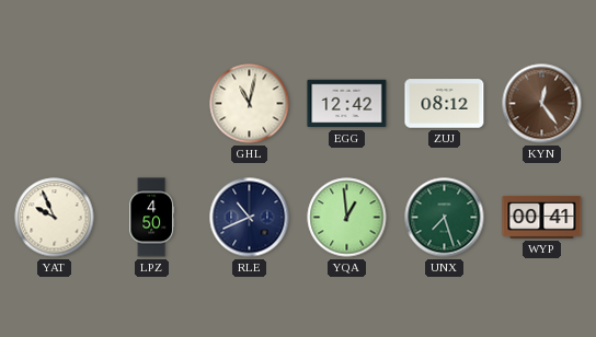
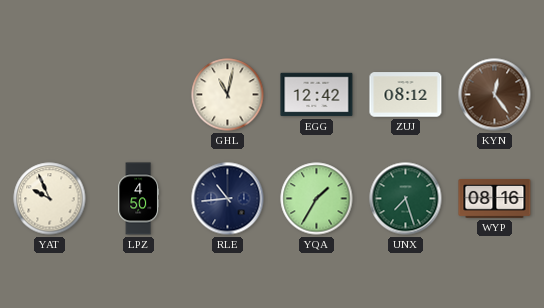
RLE: 10:41 -> 10:44
YQA: 12:59 -> 1:35
WYP: 00:41 -> 08:16
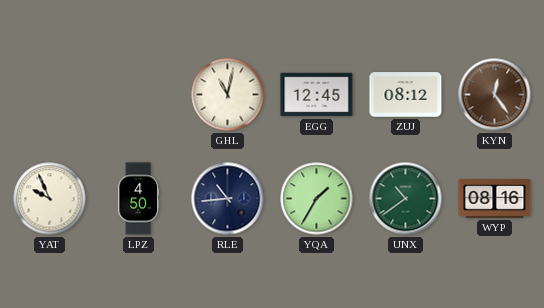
EGG: 12:42 -> 12:45
UNX: 7:27 -> 10:39
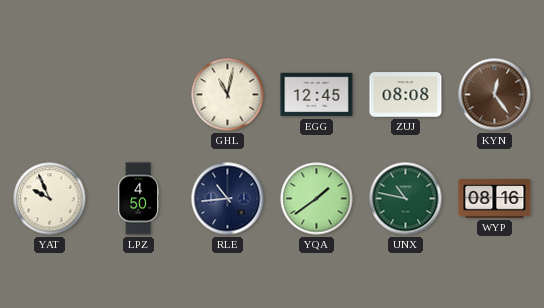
ZUJ: 08:12 -> 08:08
YQA: 1:35 -> 1:39
UNX: 10:39 -> 10:47
